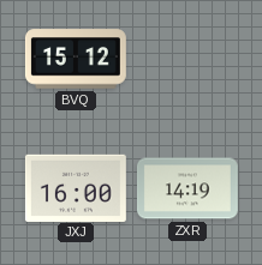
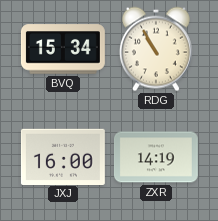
BVQ: 15:12 -> 15:34
RDG: none -> 10:55
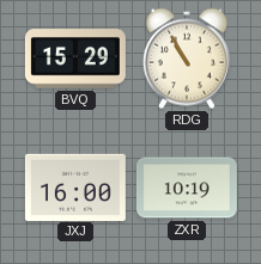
BVQ: 15:34 -> 15:29
ZXR: 14:19 -> 10:19
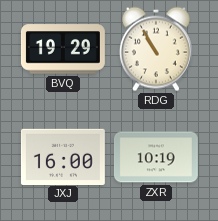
BVQ: 15:29 -> 19:29
